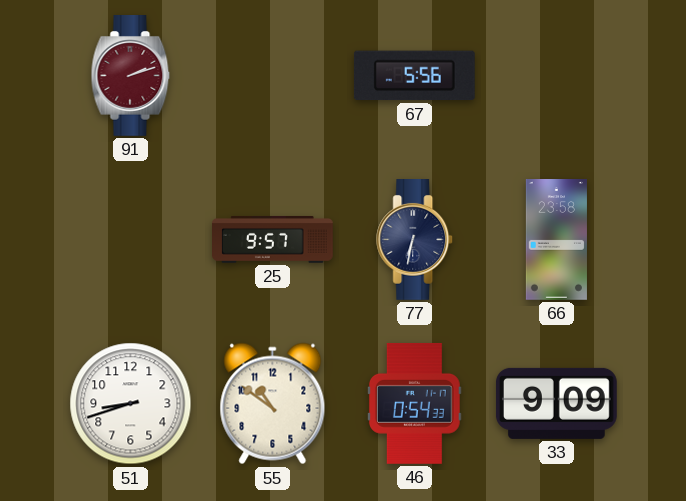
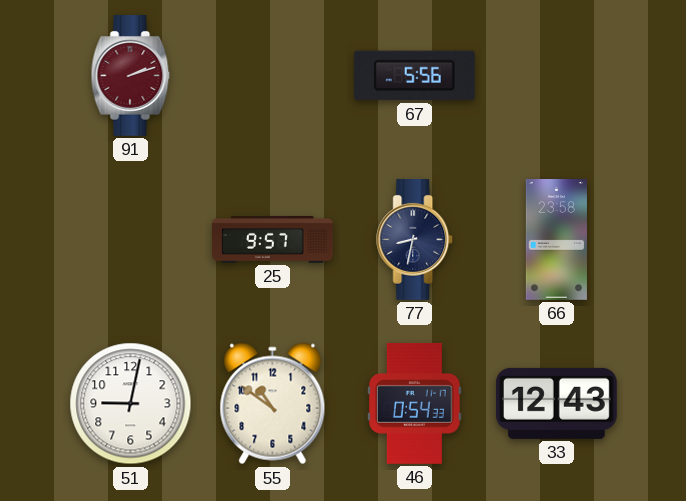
77: 6:32 -> 8:32
51: 8:42 -> 9:02
33: 9:09 -> 12:43
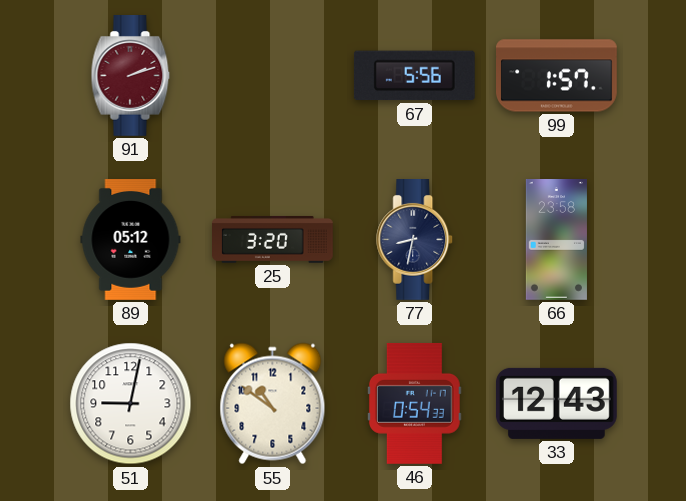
99: none -> 1:57
89: none -> 05:12
25: 9:57 -> 3:20
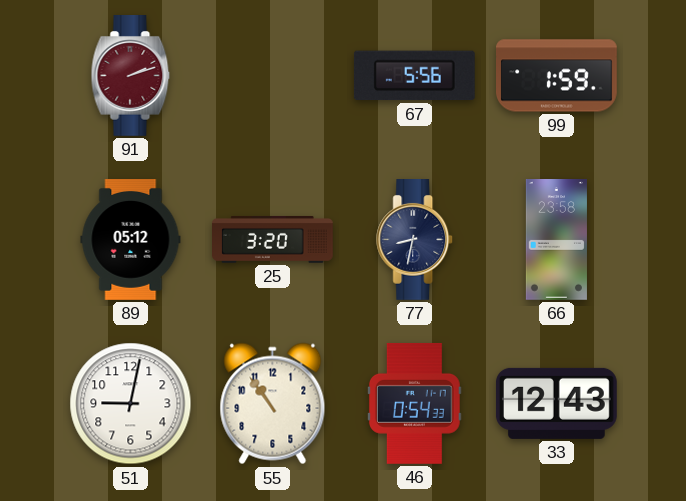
99: 1:57 -> 1:59
55: 10:51 -> 10:54
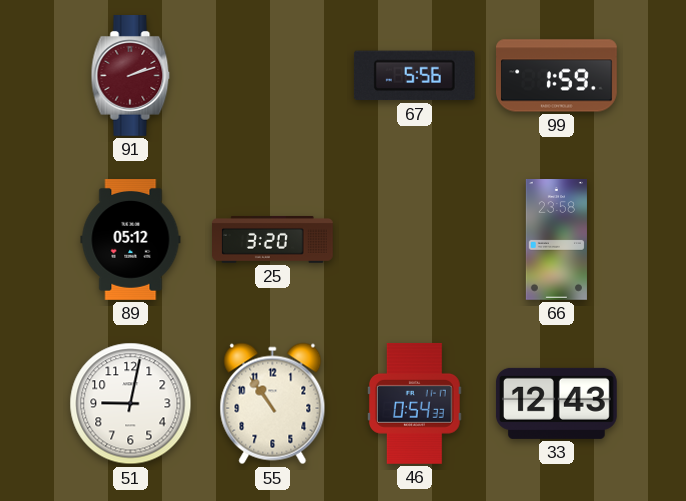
77: 8:32 -> none
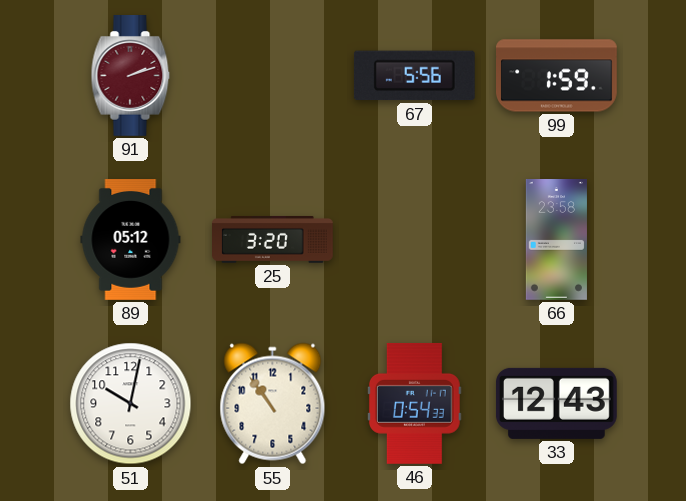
51: 9:02 -> 10:02
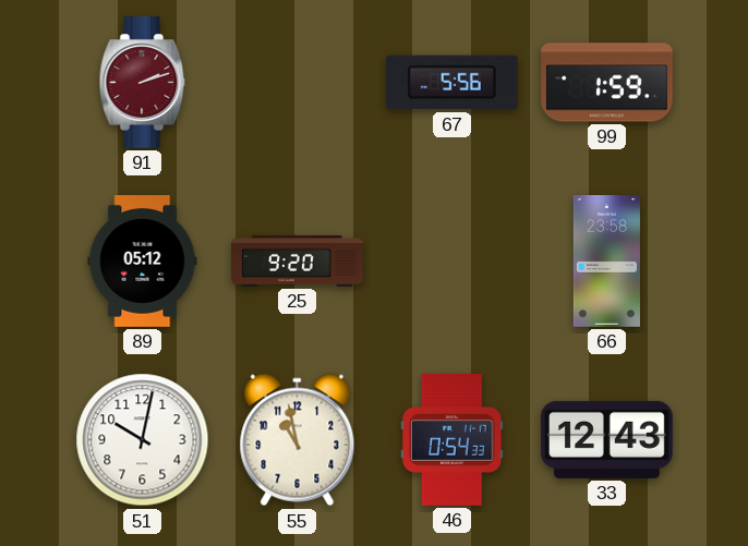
25: 3:20 -> 9:20
55: 10:54 -> 10:58
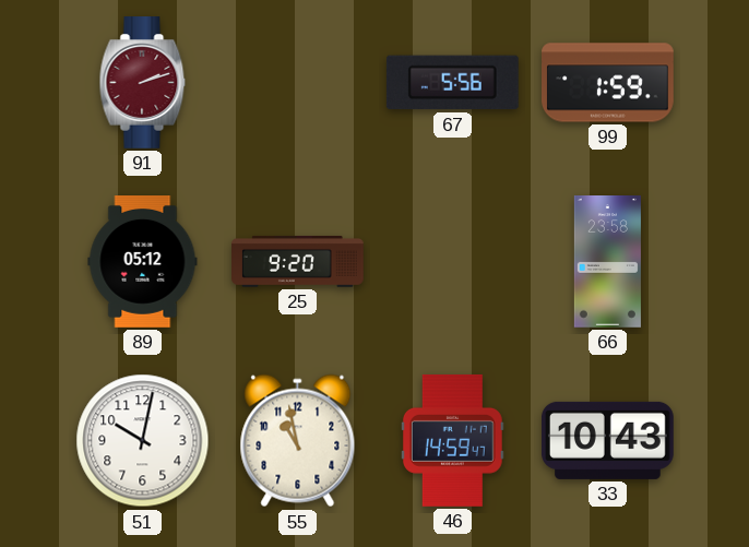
46: 0:54 -> 14:59
33: 12:43 -> 10:43
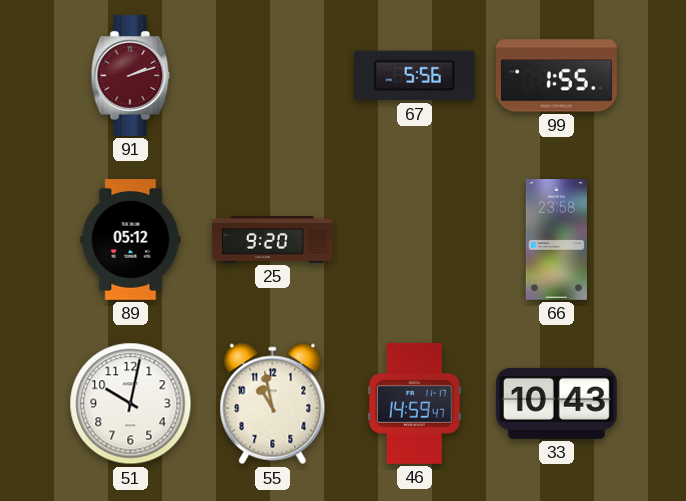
99: 1:59 -> 1:55
